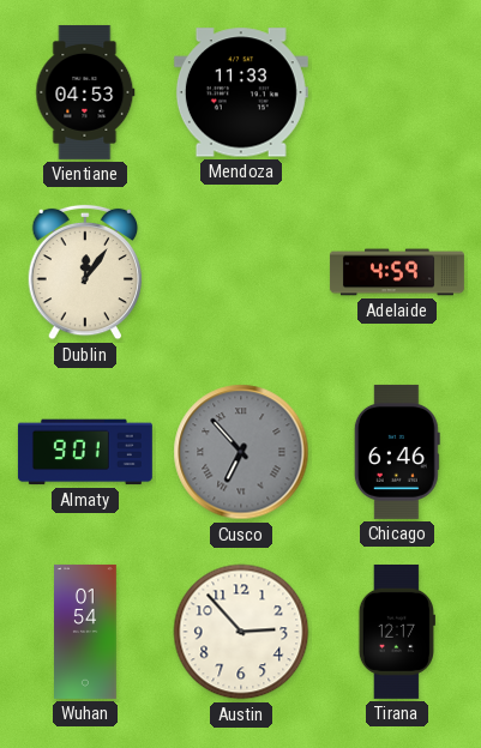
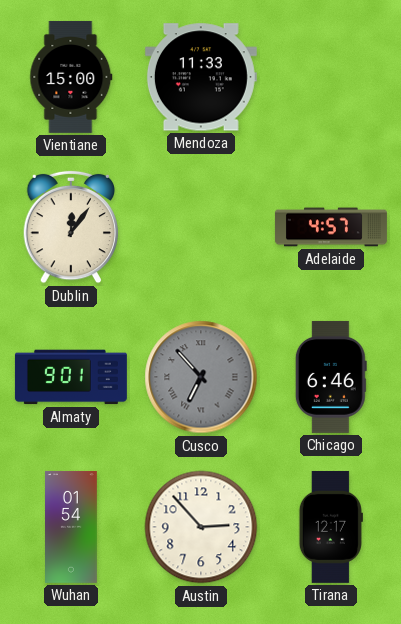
Vientiane: 04:53 -> 15:00
Adelaide: 4:59 -> 4:57
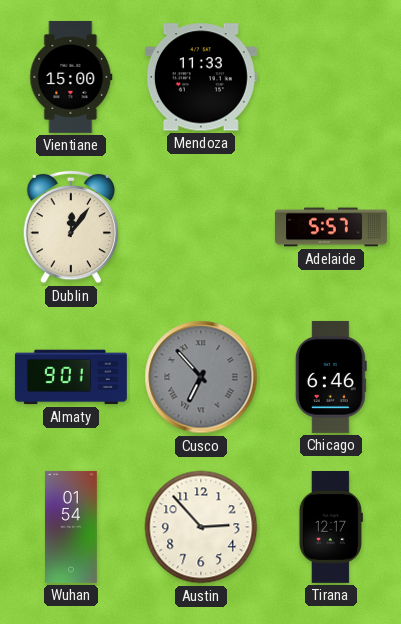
Adelaide: 4:57 -> 5:57
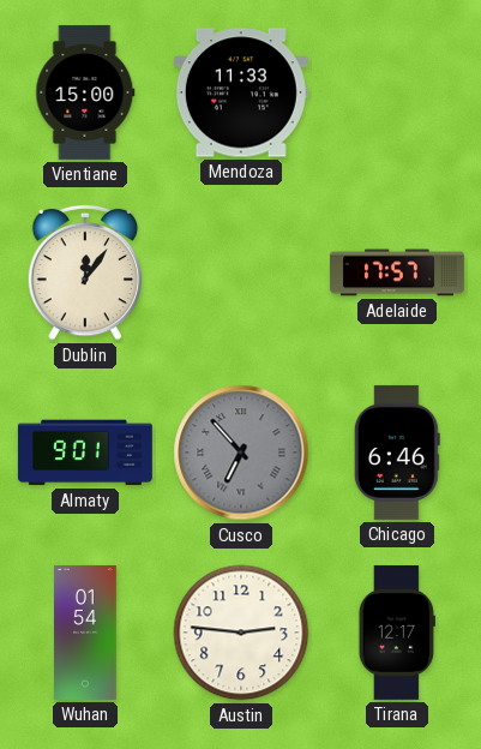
Adelaide: 5:57 -> 17:57
Austin: 2:53 -> 2:46
